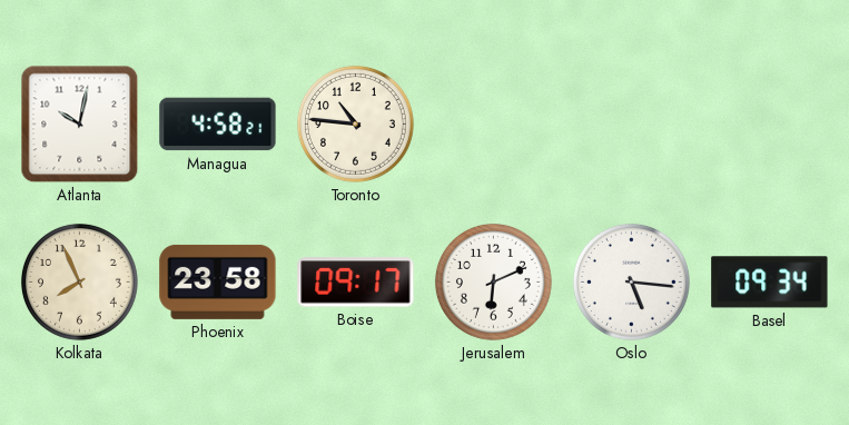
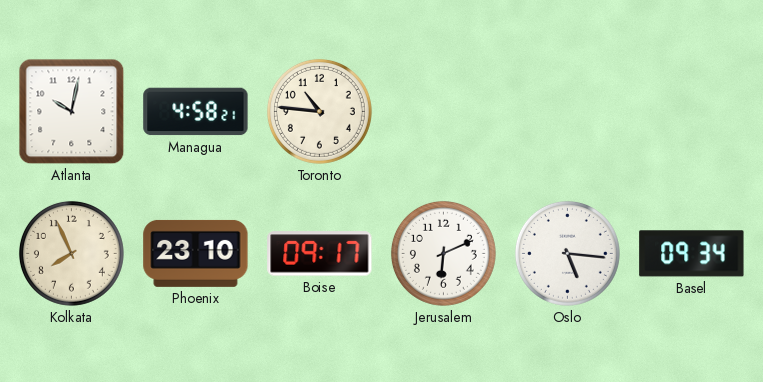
Phoenix: 23:58 -> 23:10
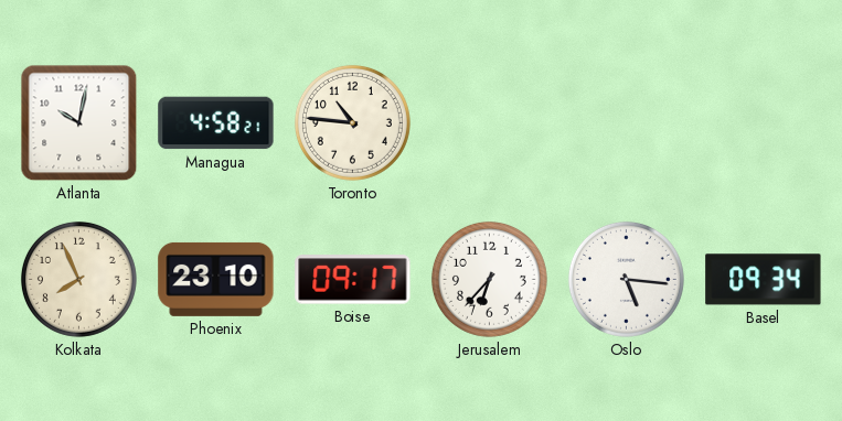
Jerusalem: 6:11 -> 6:37
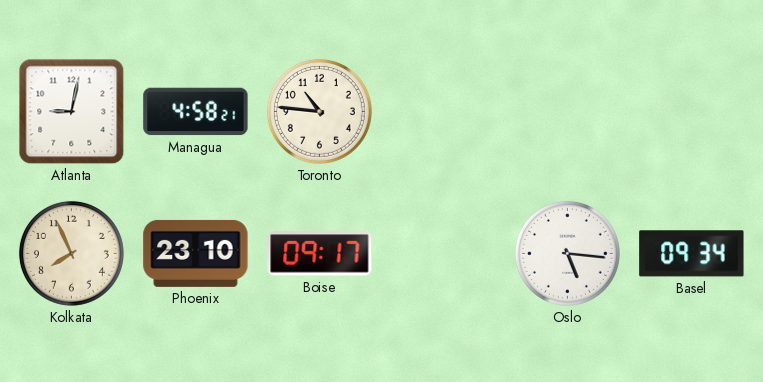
Atlanta: 10:02 -> 9:02
Jerusalem: 6:37 -> none
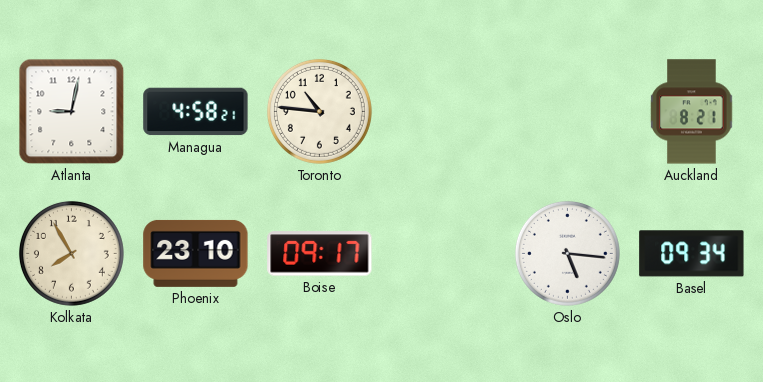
Auckland: none -> 8:21
Kolkata: 7:56 -> 7:55
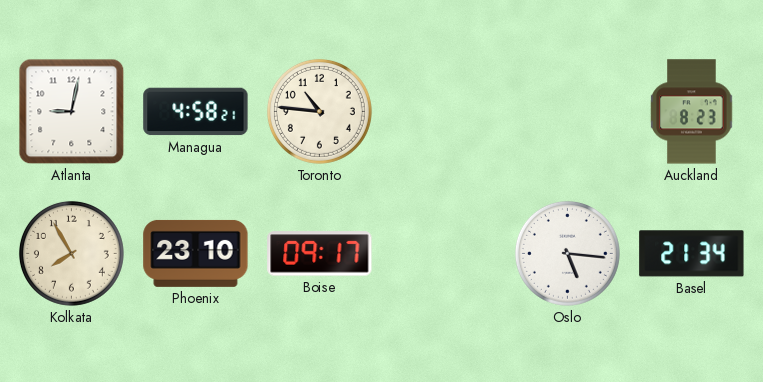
Auckland: 8:21 -> 8:23
Basel: 09:34 -> 21:34
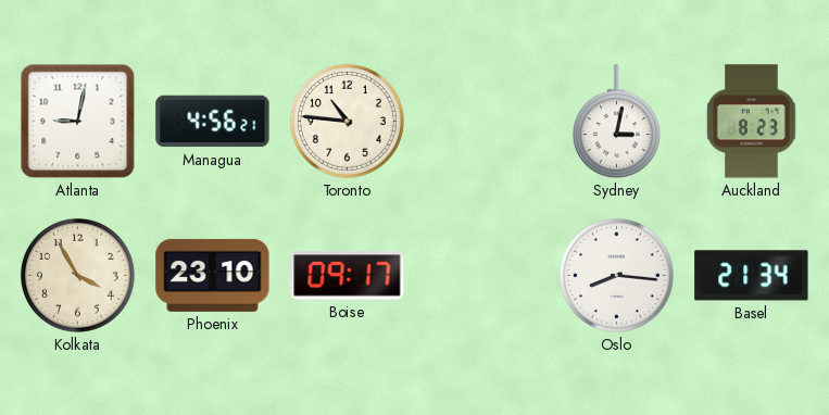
Managua: 4:58 -> 4:56
Sydney: none -> 3:02
Kolkata: 7:55 -> 3:55
Oslo: 5:16 -> 8:16
